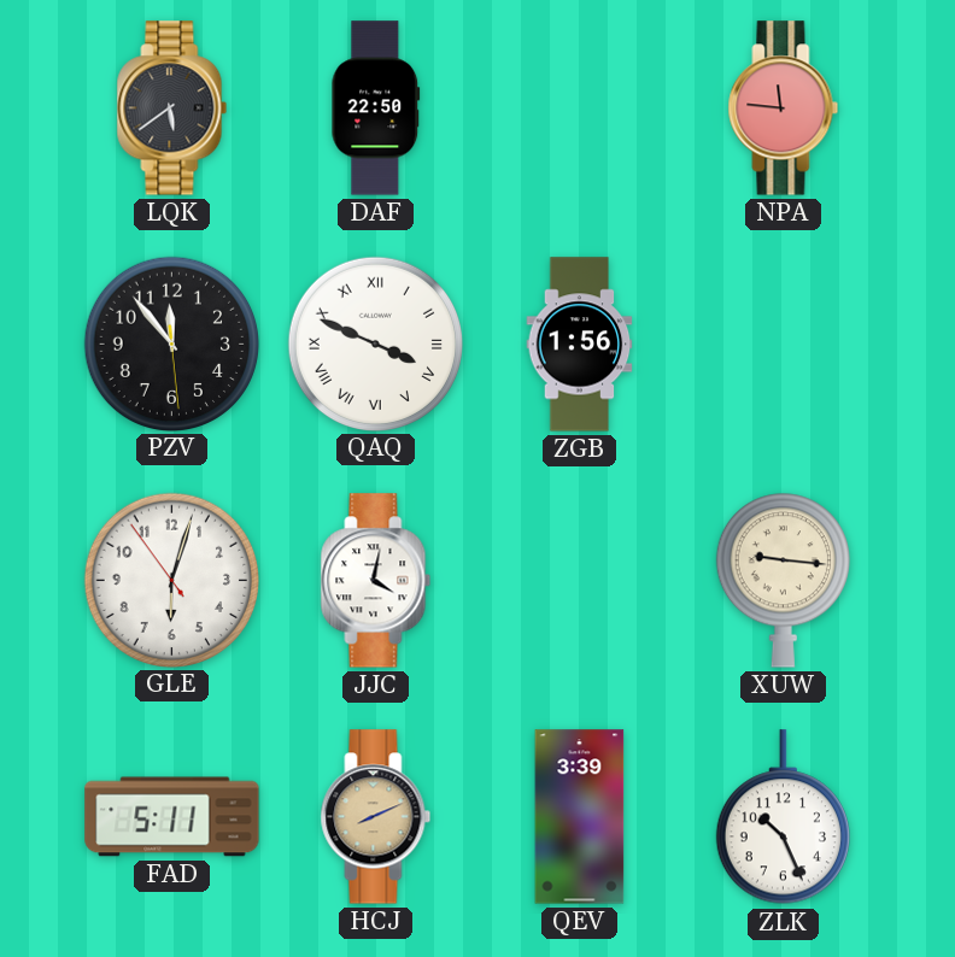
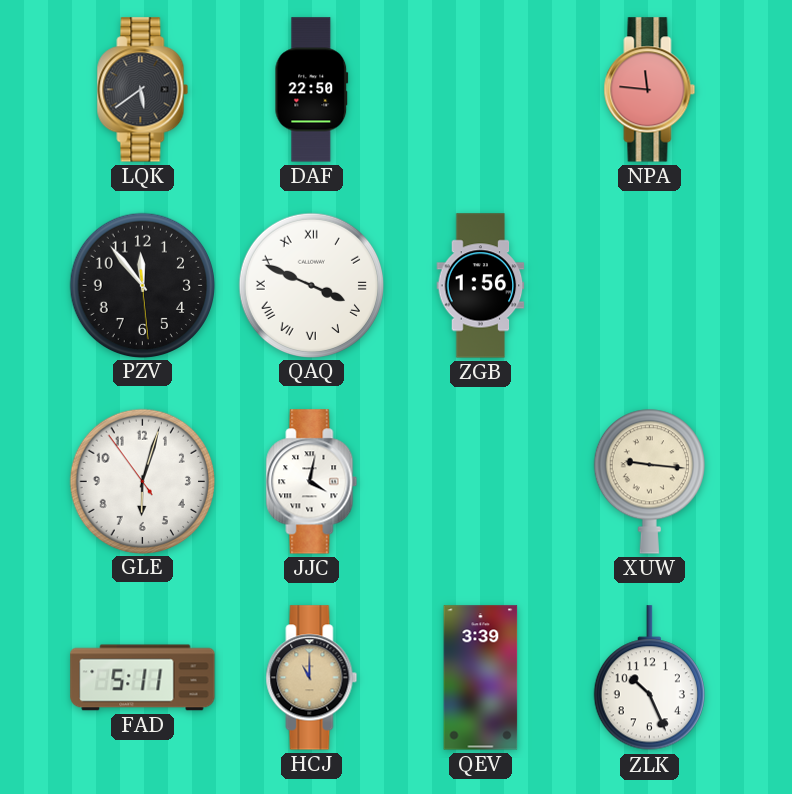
HCJ: 8:11 -> 11:00
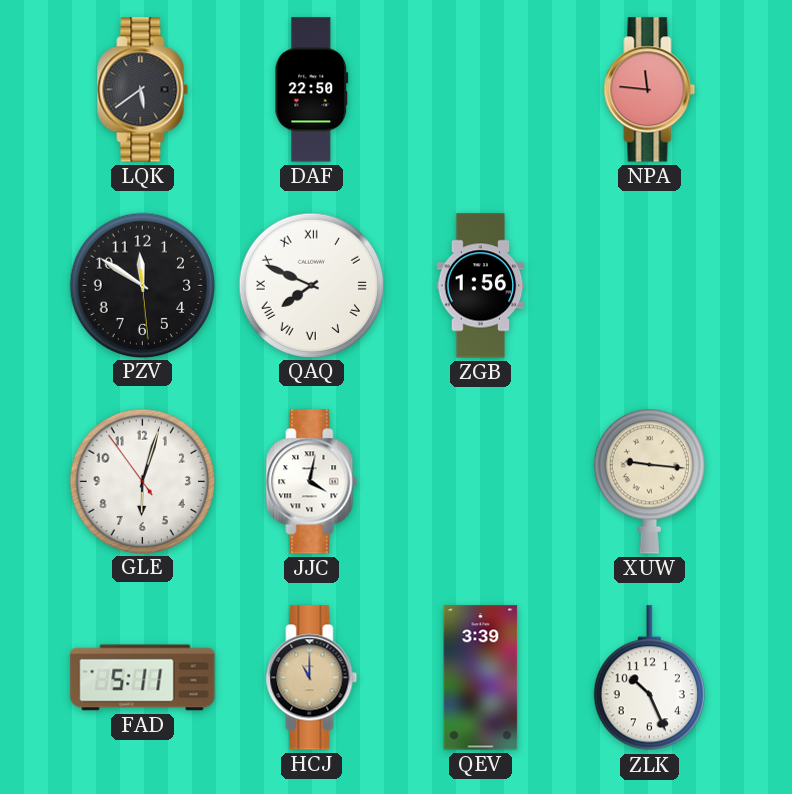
PZV: 11:53 -> 11:50
QAQ: 3:49 -> 7:49
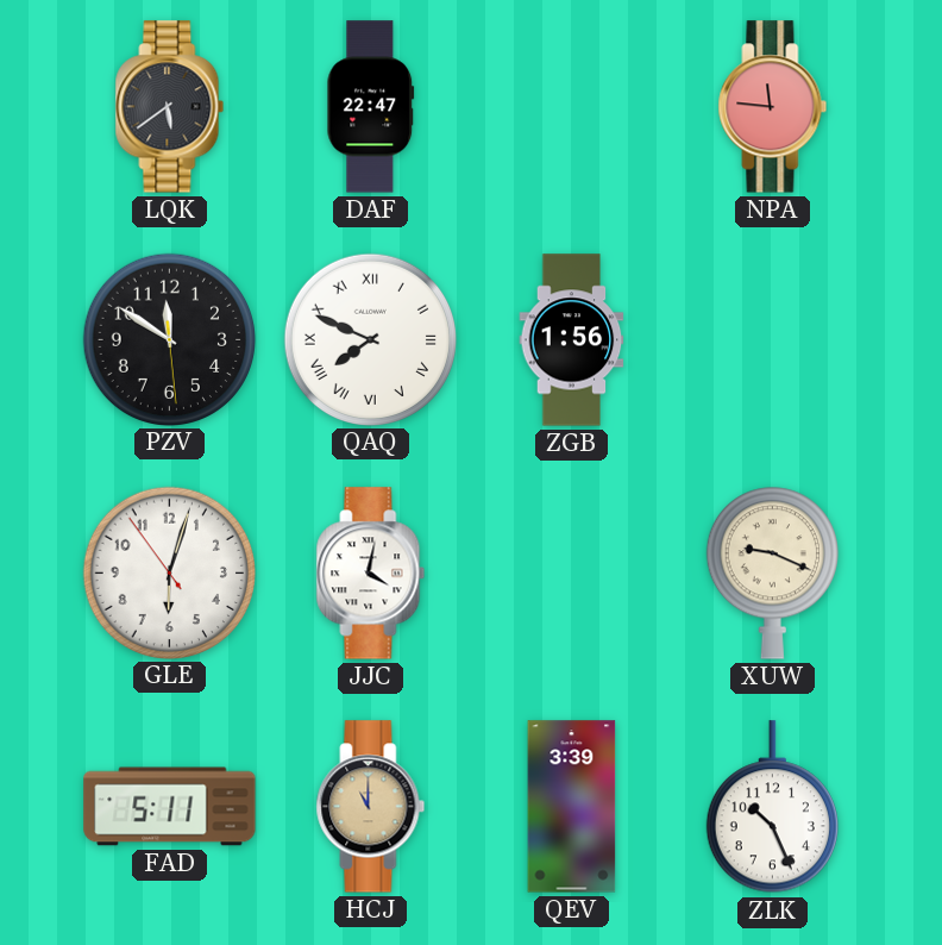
DAF: 22:50 -> 22:47
XUW: 9:16 -> 9:19
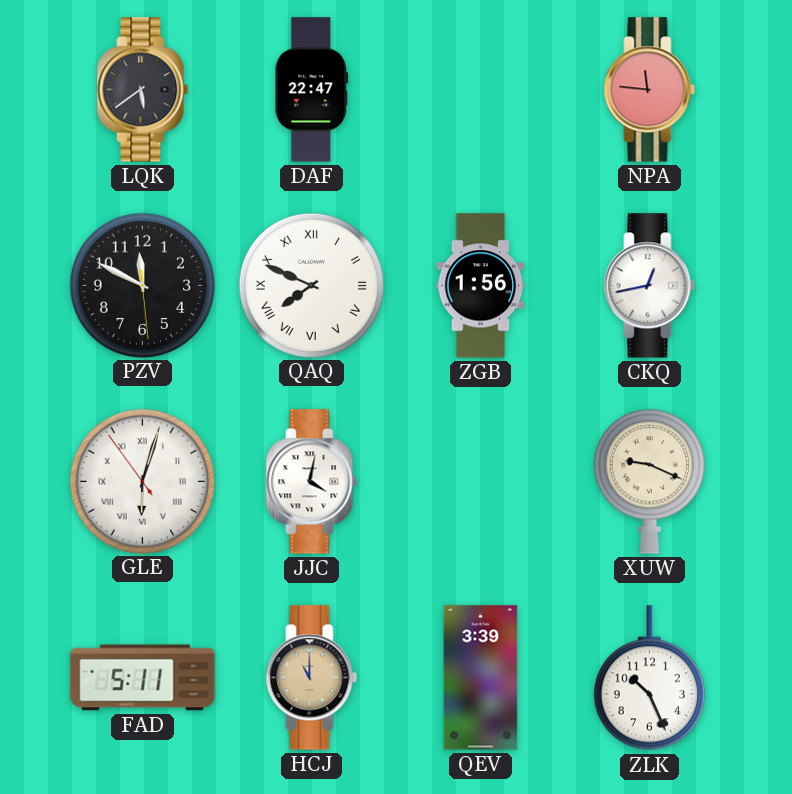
PZV: 11:50 -> 11:49
CKQ: none -> 12:43
GLE numerals: Arabic -> Roman
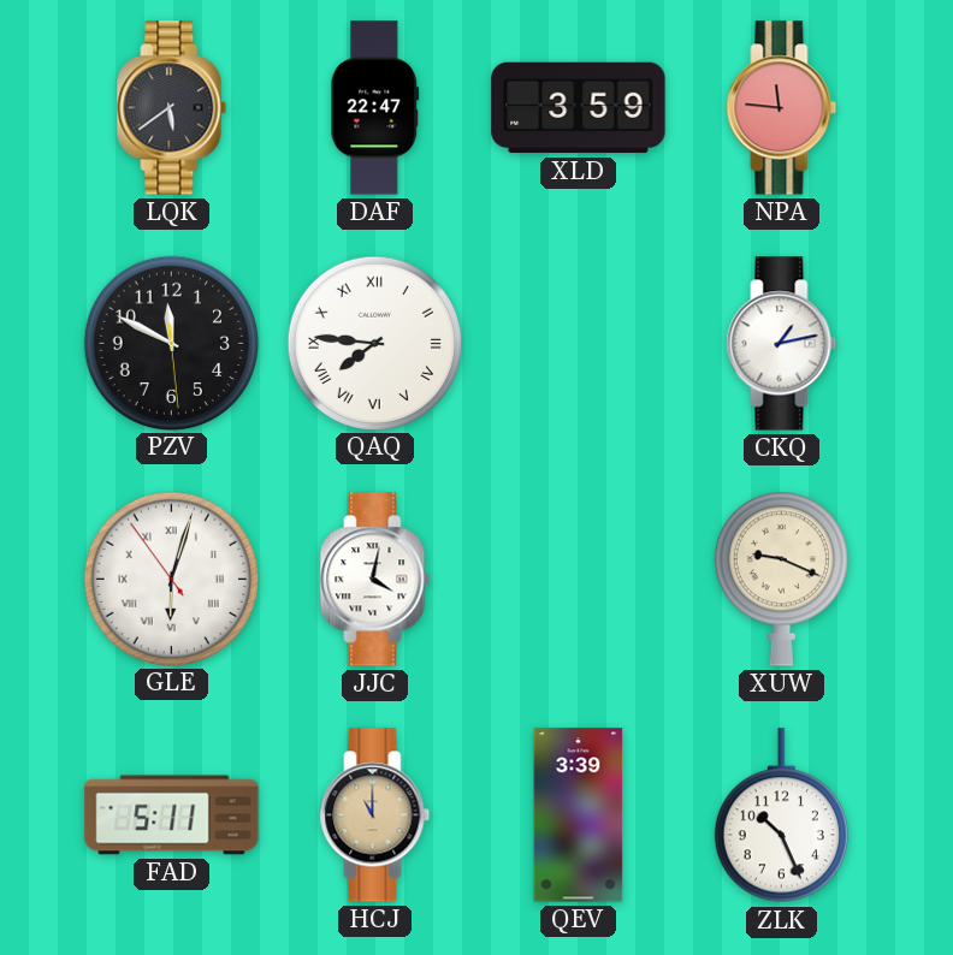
XLD: none -> 3:59
QAQ: 7:49 -> 7:46
ZGB: 1:56 -> none
CKQ: 12:43 -> 1:13
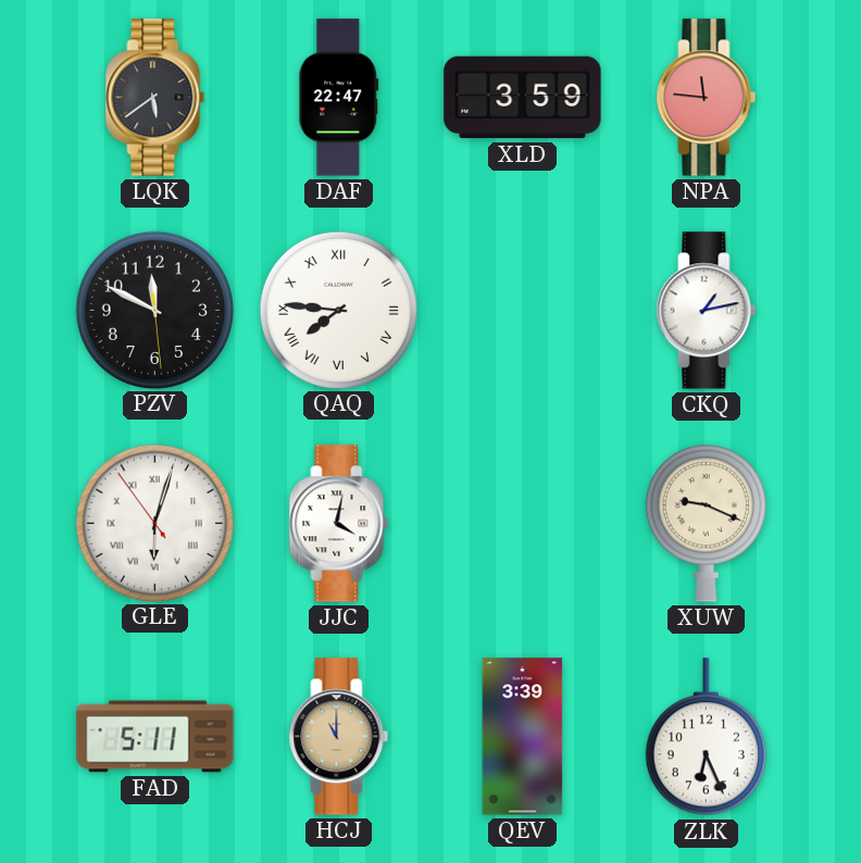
ZLK: 10:26 -> 6:26
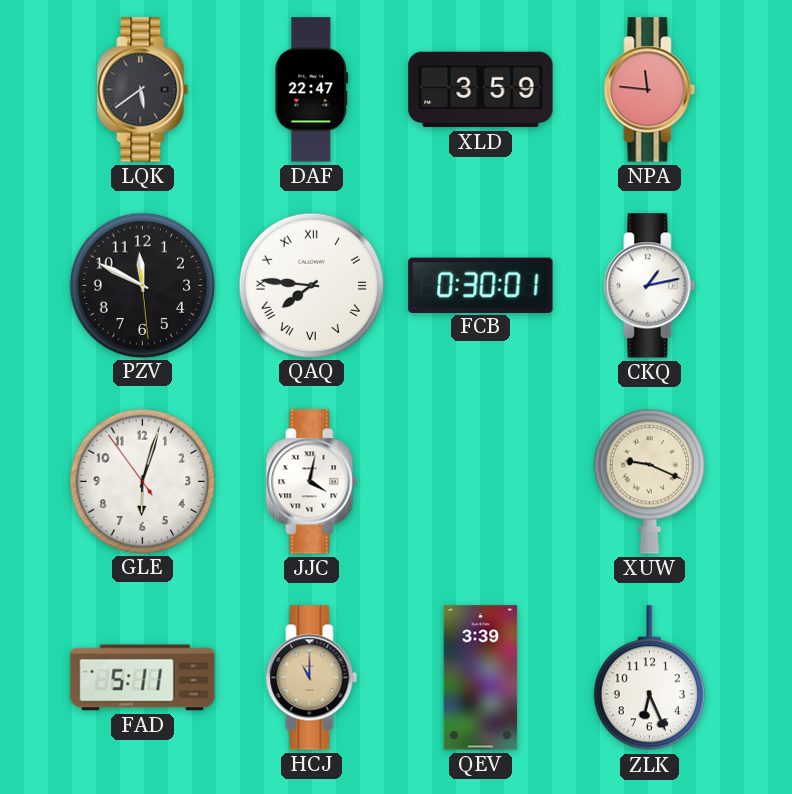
FCB: none -> 0:30
GLE numerals: Roman -> Arabic
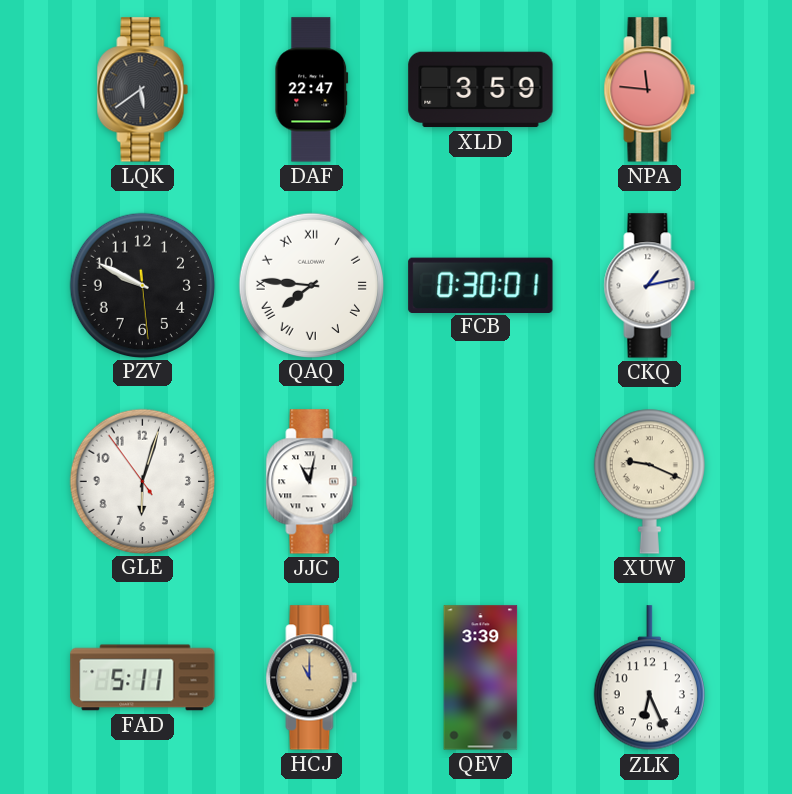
PZV: 11:49 -> 9:49
JJC: 4:02 -> 11:02
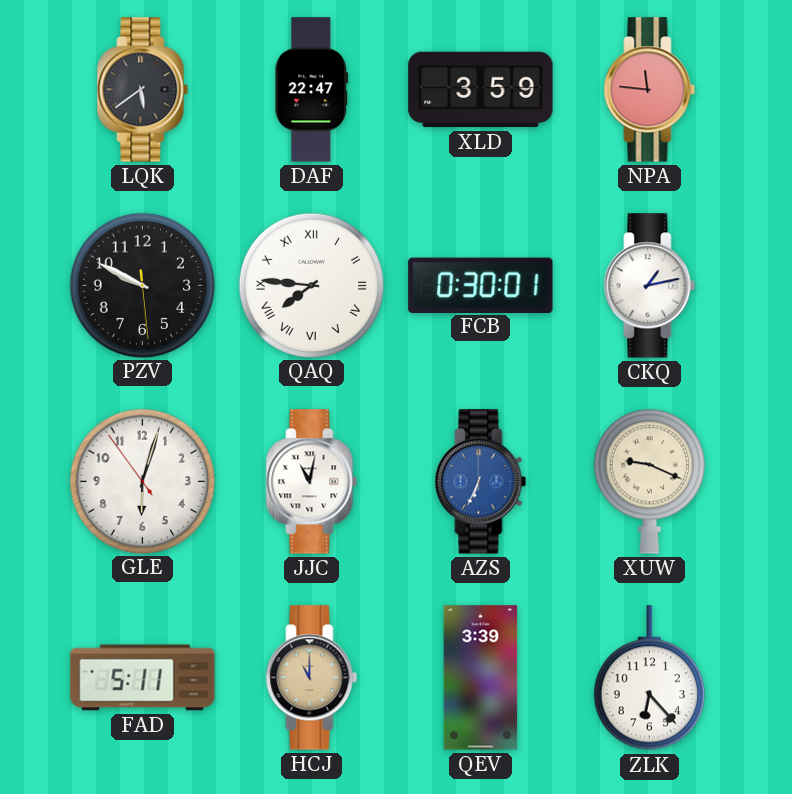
AZS: none -> 6:34
ZLK: 6:26 -> 6:23
